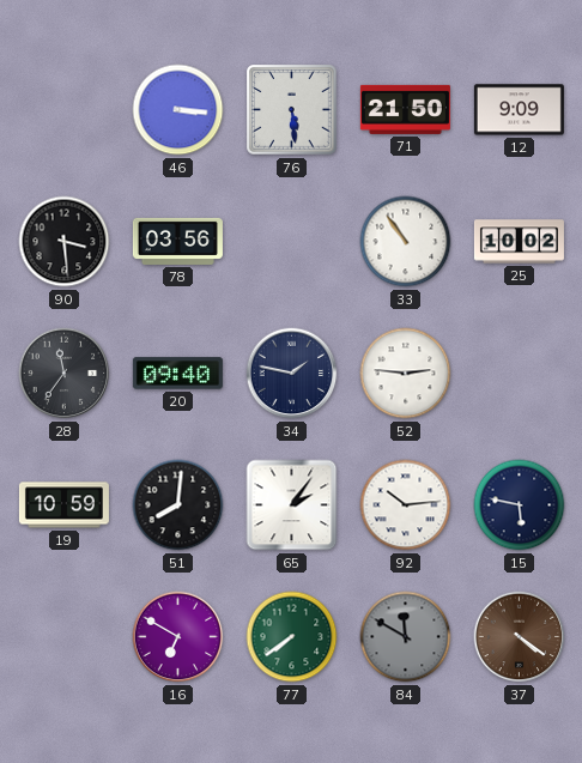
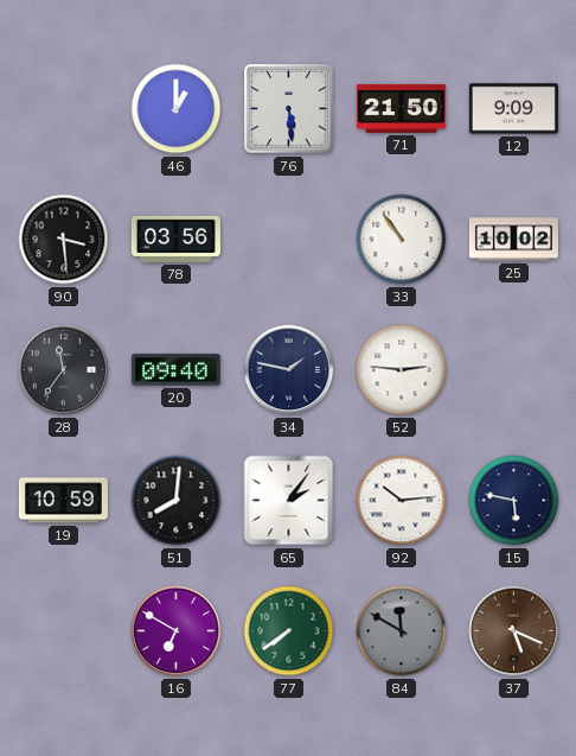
46: 3:16 -> 1:00
37: 4:21 -> 5:19
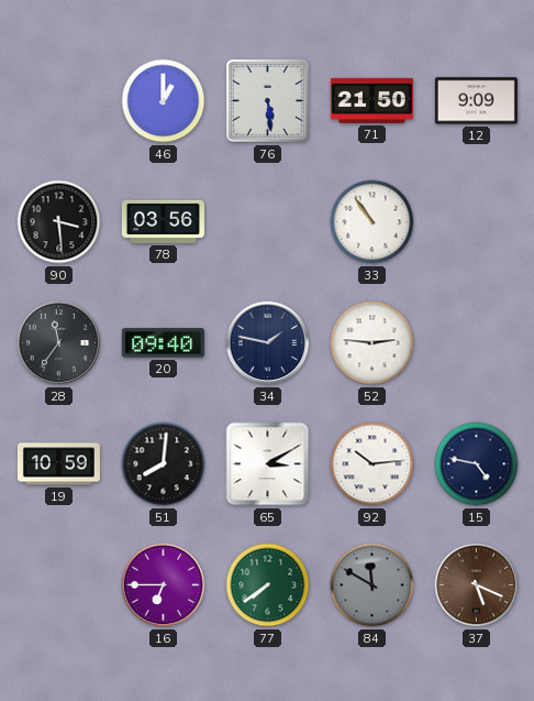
25: 10:02 -> none
65: 2:06 -> 3:10
15: 5:47 -> 4:47
16: 6:50 -> 6:45
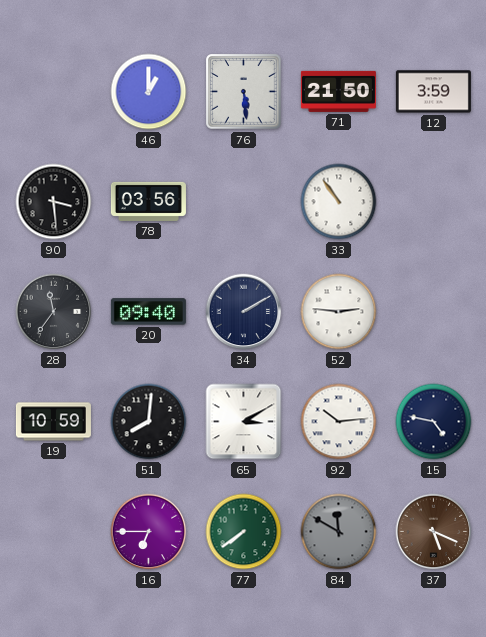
12: 9:09 -> 3:59
34: 1:47 -> 2:10
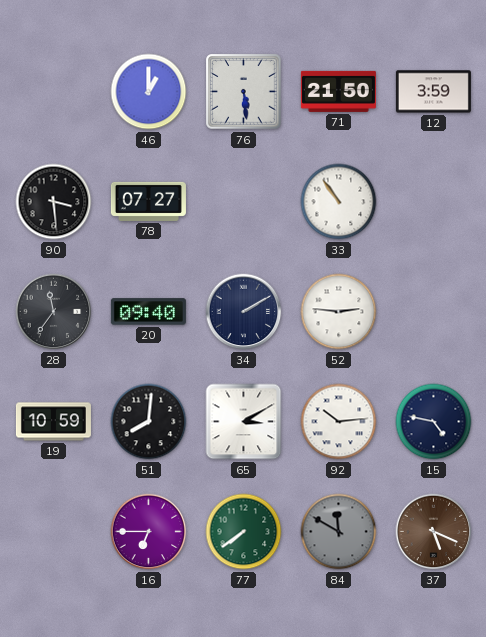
78: 03:56 -> 07:27
